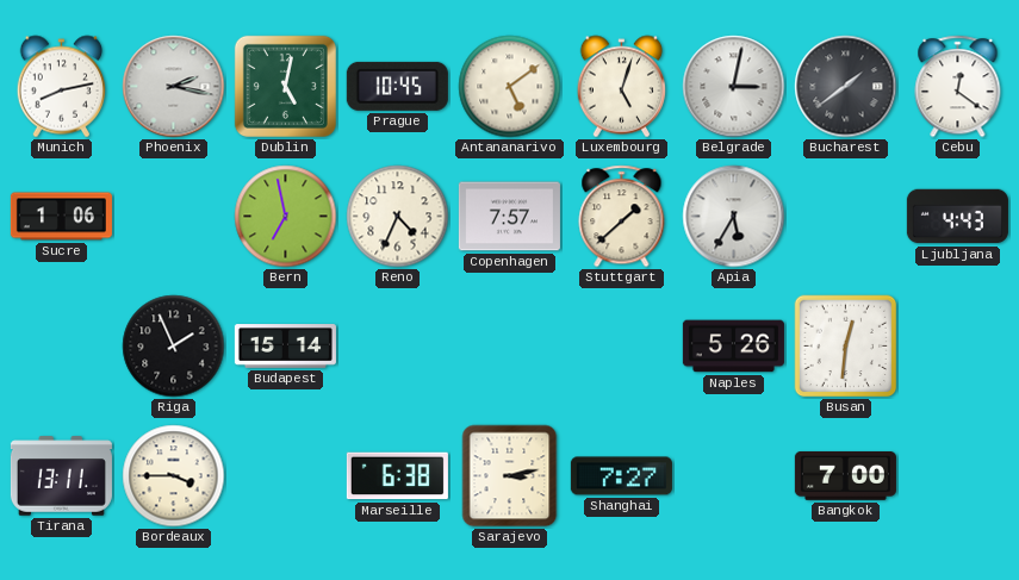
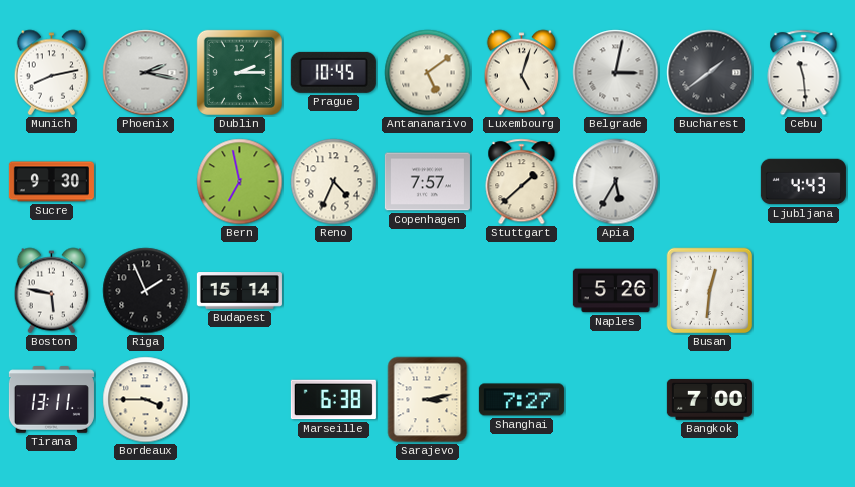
Dublin: 5:02 -> 2:15
Cebu: 12:21 -> 11:29
Sucre: 1:06 -> 9:30
Boston: none -> 5:47
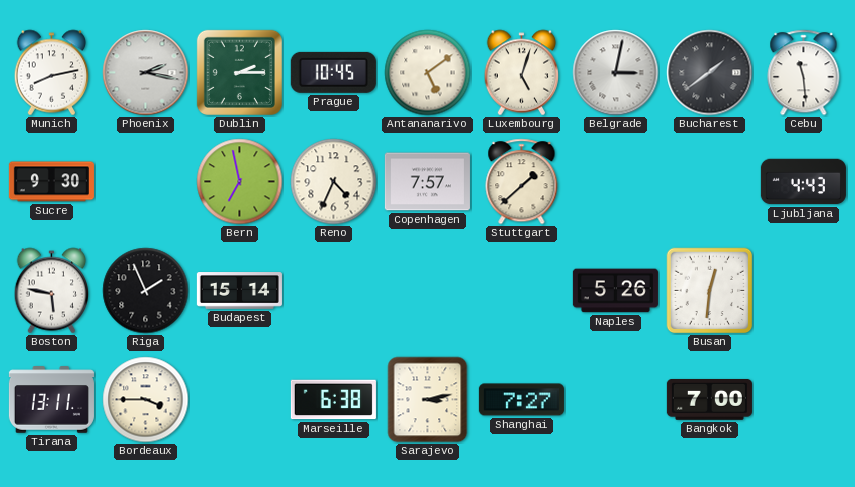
Apia: 5:35 -> none
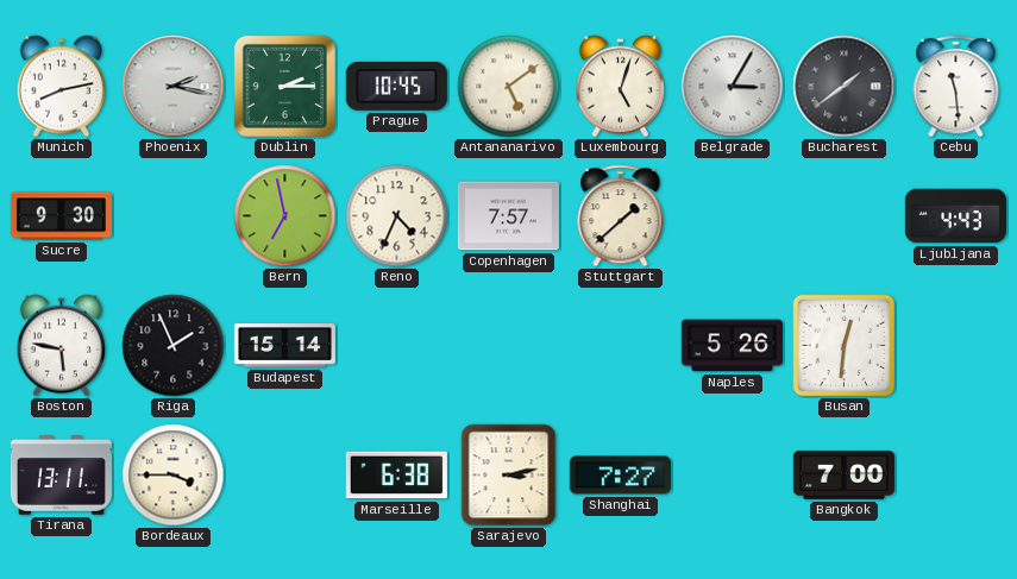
Belgrade: 3:02 -> 3:05
